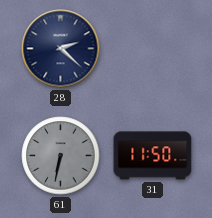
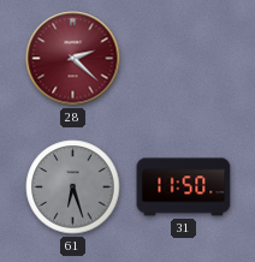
28 dial: navy -> burgundy
61: 6:32 -> 6:27
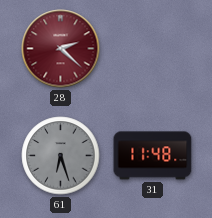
31: 11:50 -> 11:48
